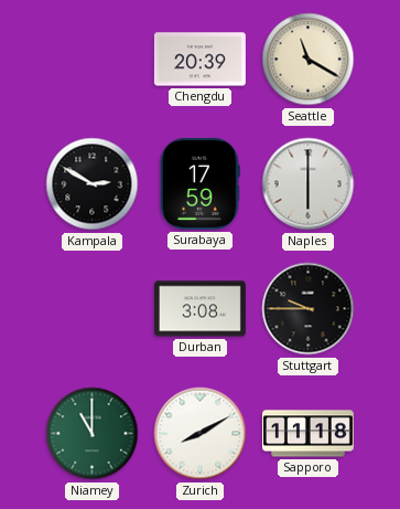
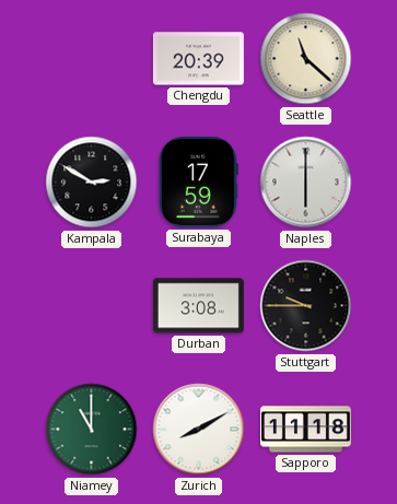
Seattle: 11:20 -> 11:22
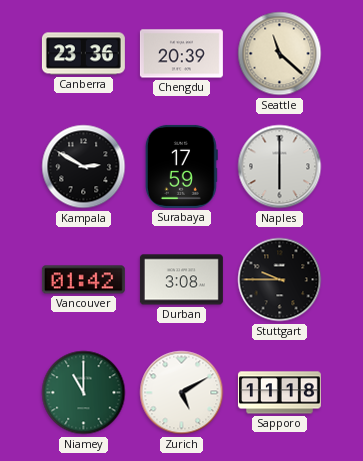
Canberra: none -> 23:36
Vancouver: none -> 01:42
Zurich: 8:10 -> 5:10
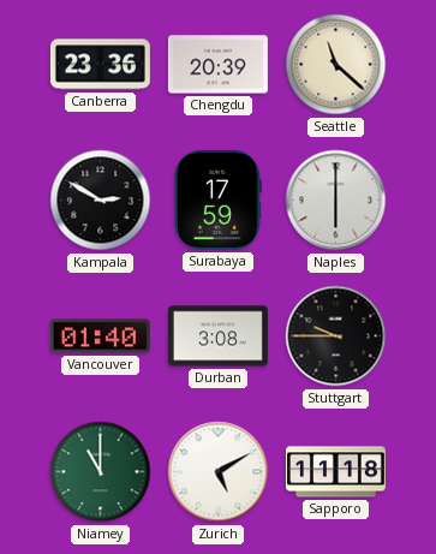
Vancouver: 01:42 -> 01:40
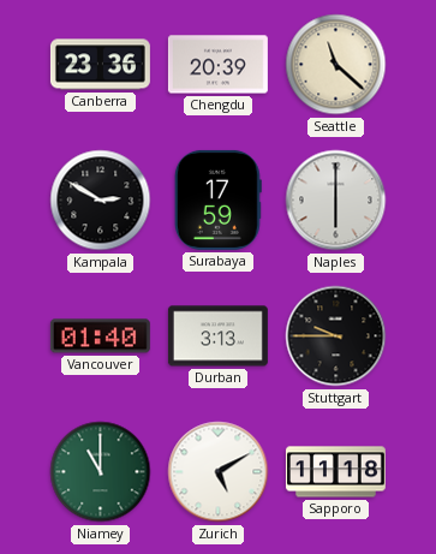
Durban: 3:08 -> 3:13
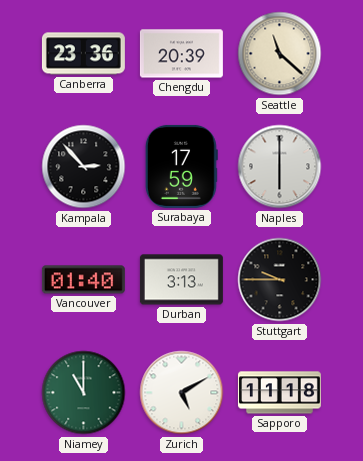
Kampala: 2:50 -> 2:53
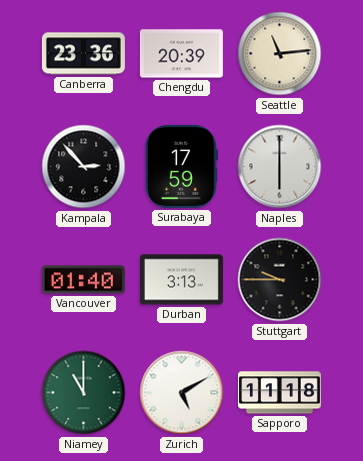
Seattle: 11:22 -> 11:14
